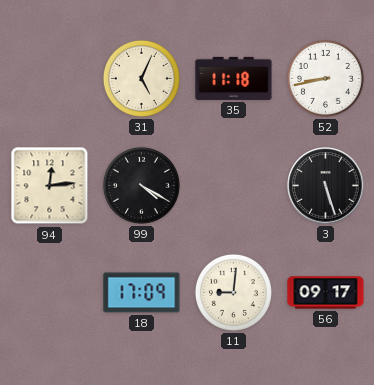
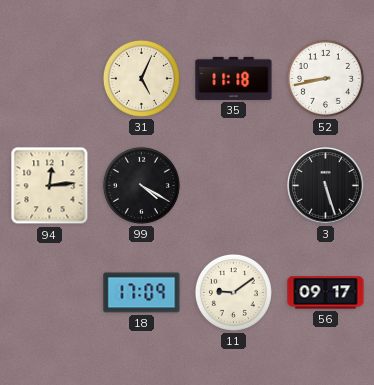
11: 9:01 -> 9:09
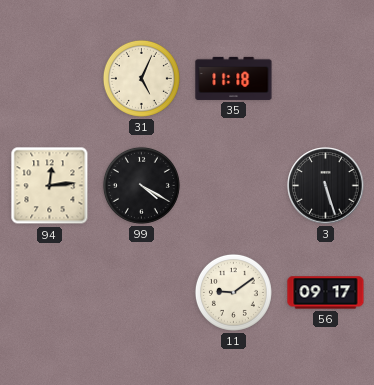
52: 8:43 -> none
18: 17:09 -> none
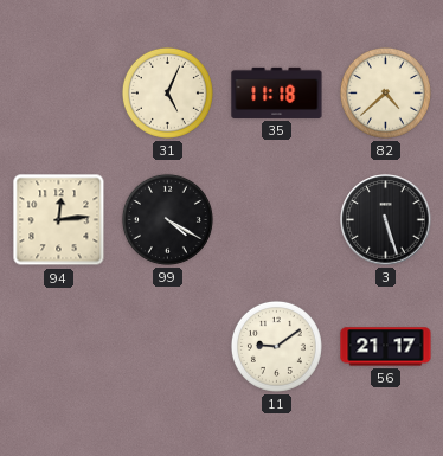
82: none -> 4:38
56: 09:17 -> 21:17
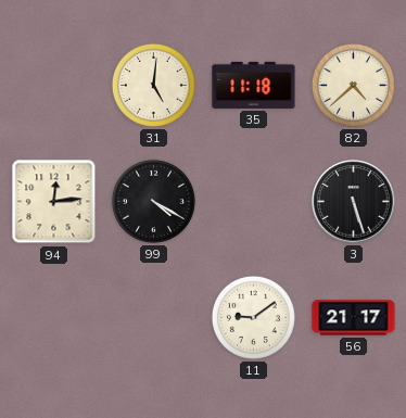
31: 5:04 -> 5:01
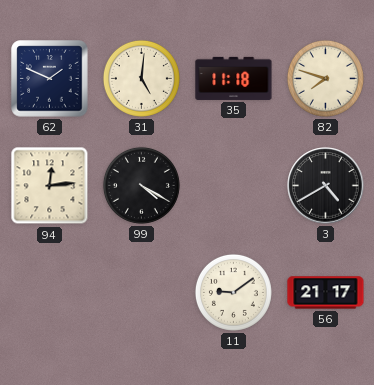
62: none -> 1:49
82: 4:38 -> 7:48
3: 5:27 -> 4:40
